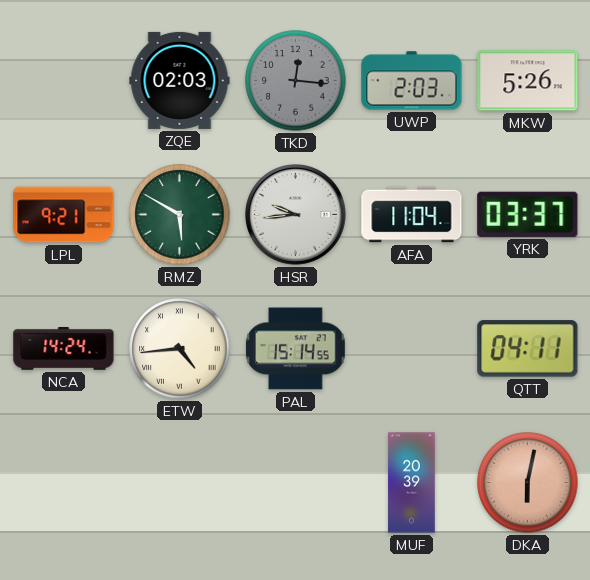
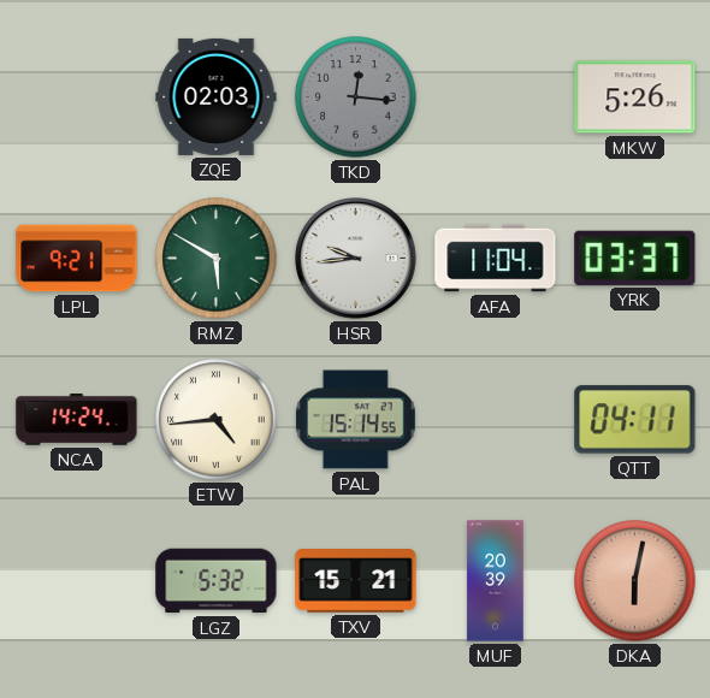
UWP: 2:03 -> none
LGZ: none -> 5:32
TXV: none -> 15:21
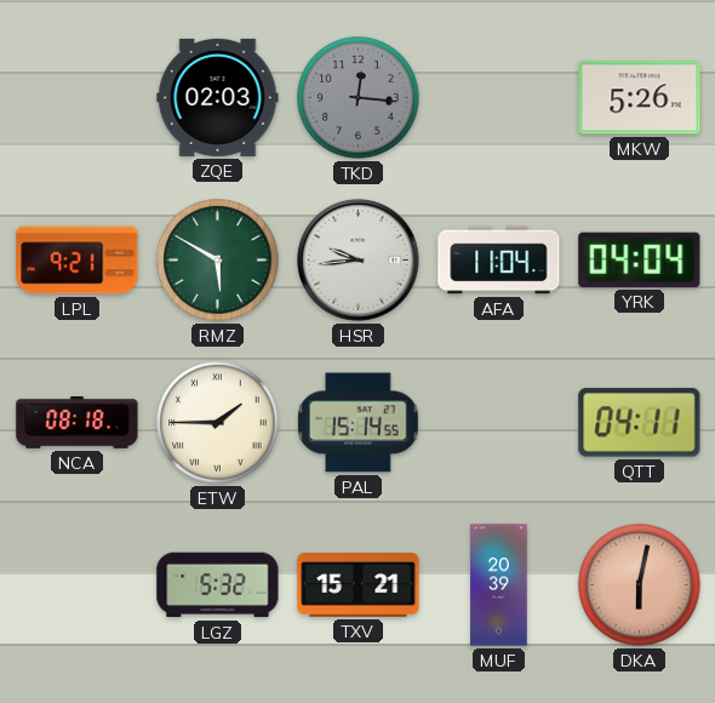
YRK: 03:37 -> 04:04
NCA: 14:24 -> 08:18
ETW: 4:44 -> 1:45
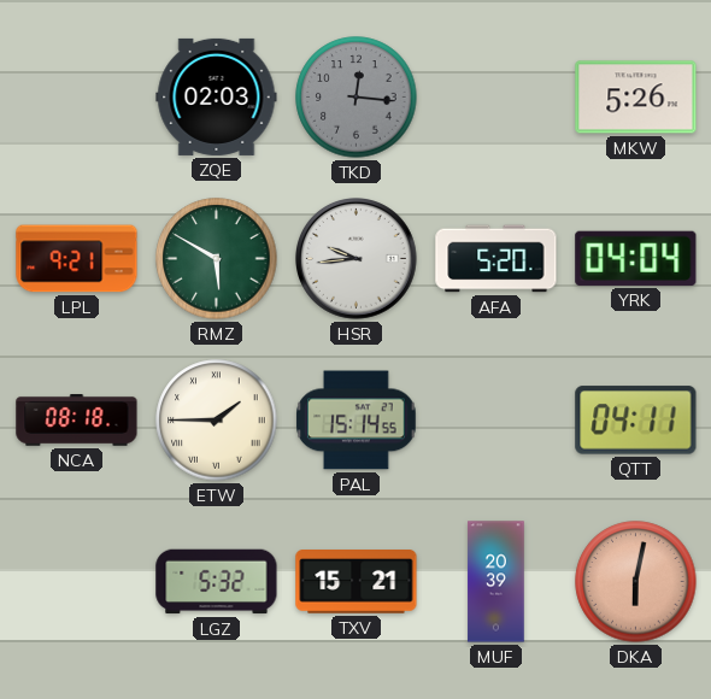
AFA: 11:04 -> 5:20
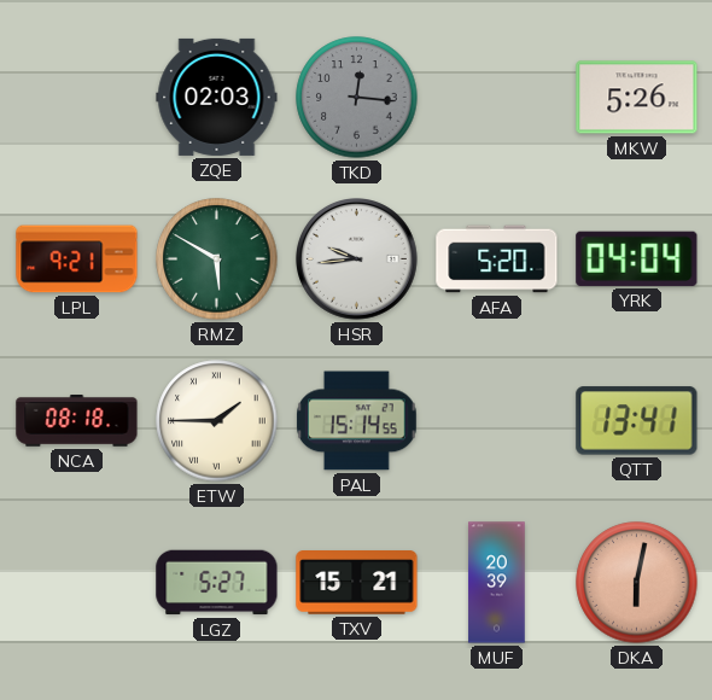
QTT: 04:11 -> 13:41
LGZ: 5:32 -> 5:27
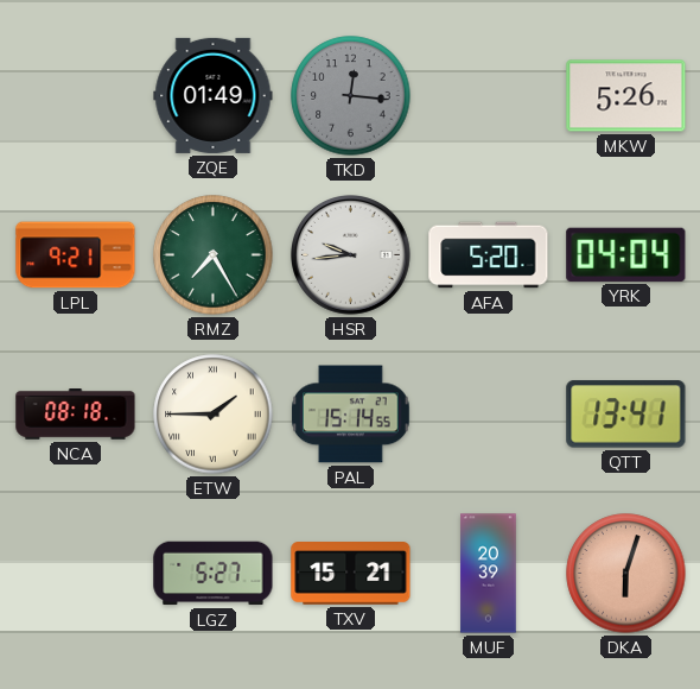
ZQE: 02:03 -> 01:49
RMZ: 5:50 -> 7:25
DKA: 6:02 -> 6:03
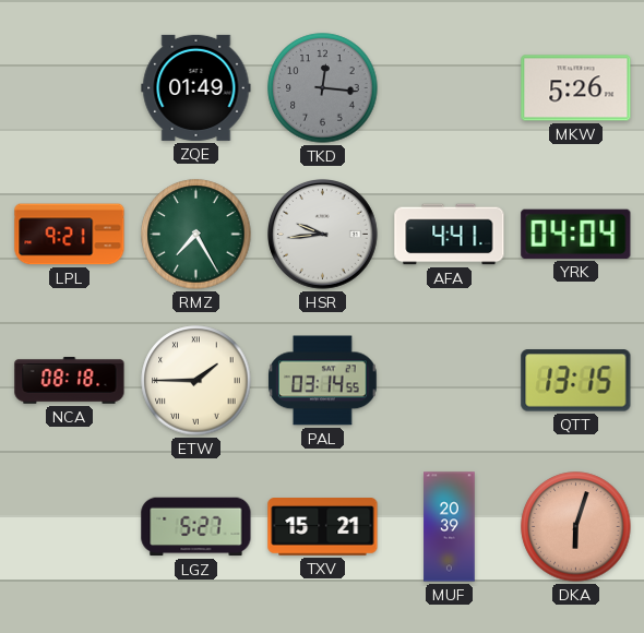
AFA: 5:20 -> 4:41
PAL: 15:14 -> 03:14
QTT: 13:41 -> 13:15
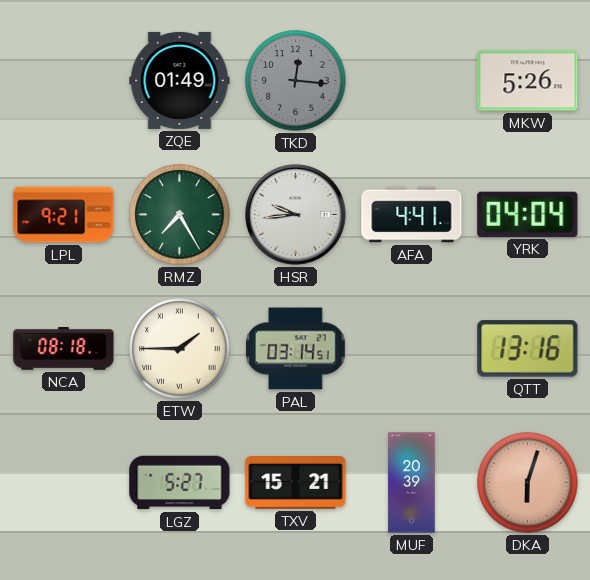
PAL: 03:14:55 -> 03:14:51
QTT: 13:15 -> 13:16
